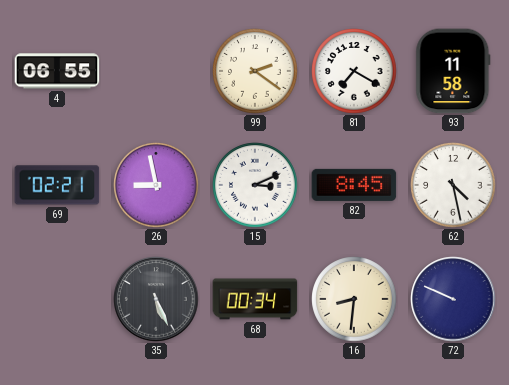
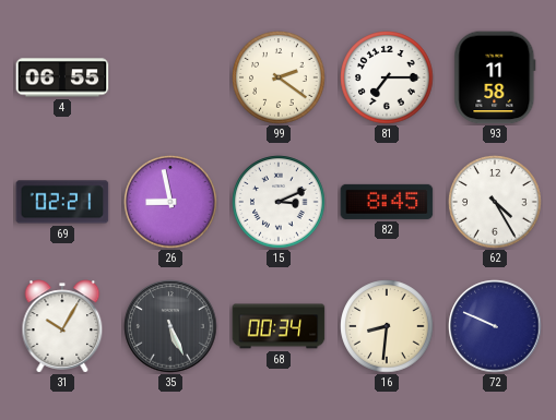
81: 7:20 -> 7:15
62: 4:28 -> 4:25
31: none -> 10:05
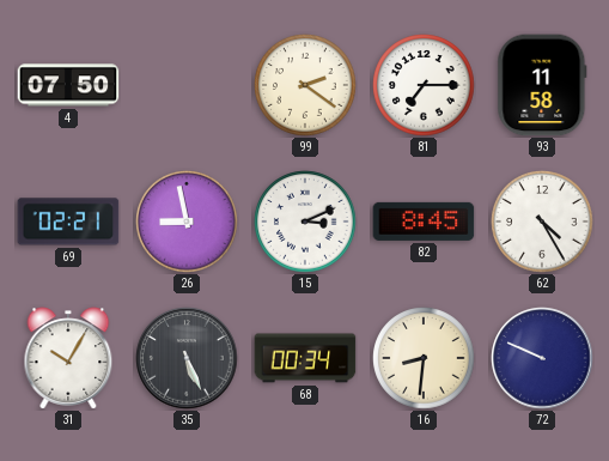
4: 06:55 -> 07:50
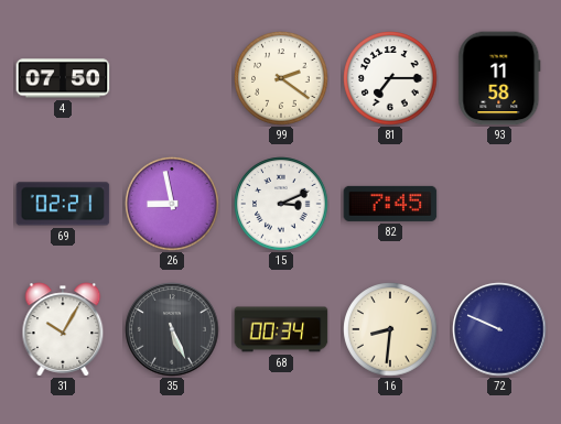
82: 8:45 -> 7:45
62: 4:25 -> none
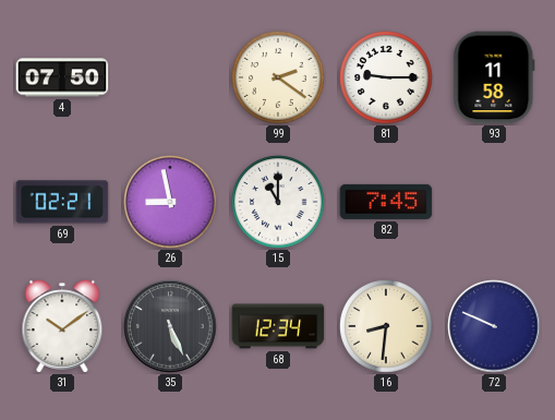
81: 7:15 -> 9:15
15: 3:11 -> 11:00
31: 10:05 -> 10:09
68: 00:34 -> 12:34
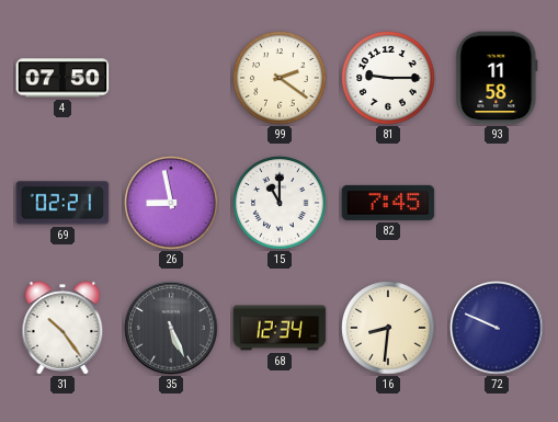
31: 10:09 -> 10:24
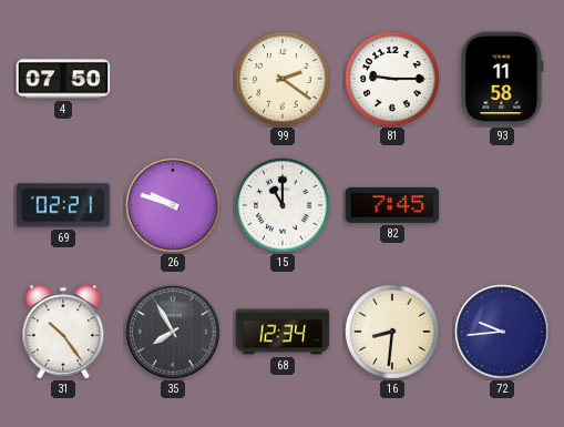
26: 8:58 -> 9:48
35: 5:26 -> 7:55
72: 9:49 -> 9:44
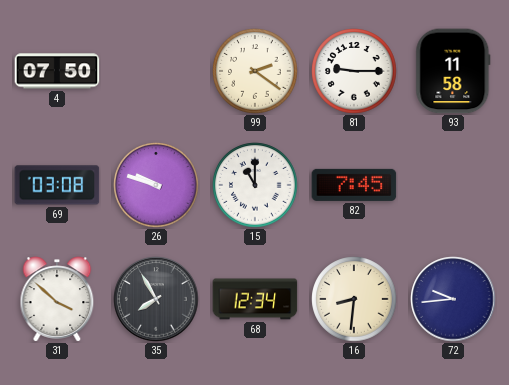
69: 02:21 -> 03:08
31: 10:24 -> 3:52
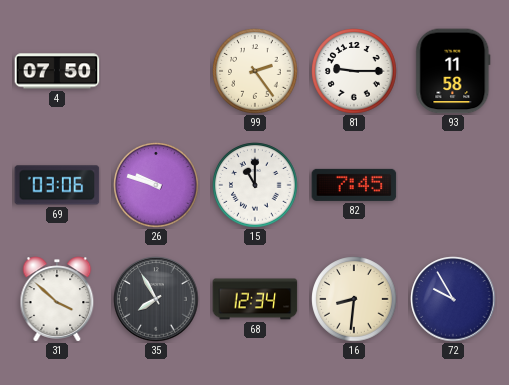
99: 2:21 -> 2:24
69: 03:08 -> 03:06
72: 9:44 -> 9:55
